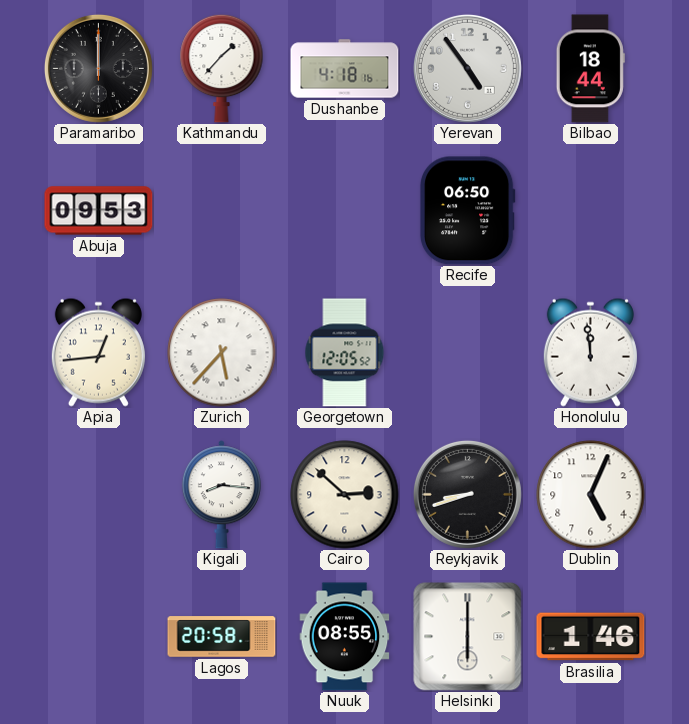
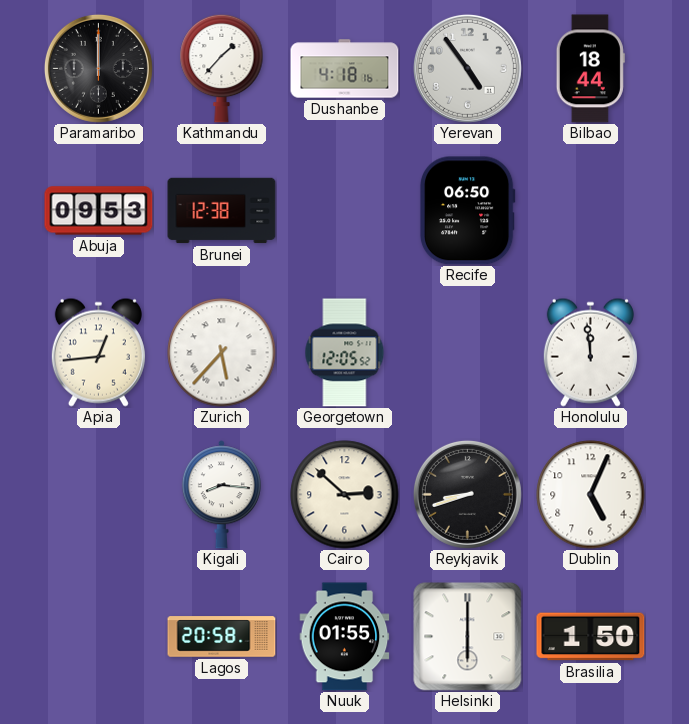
Brunei: none -> 12:38
Nuuk: 08:55 -> 01:55
Brasilia: 1:46 -> 1:50
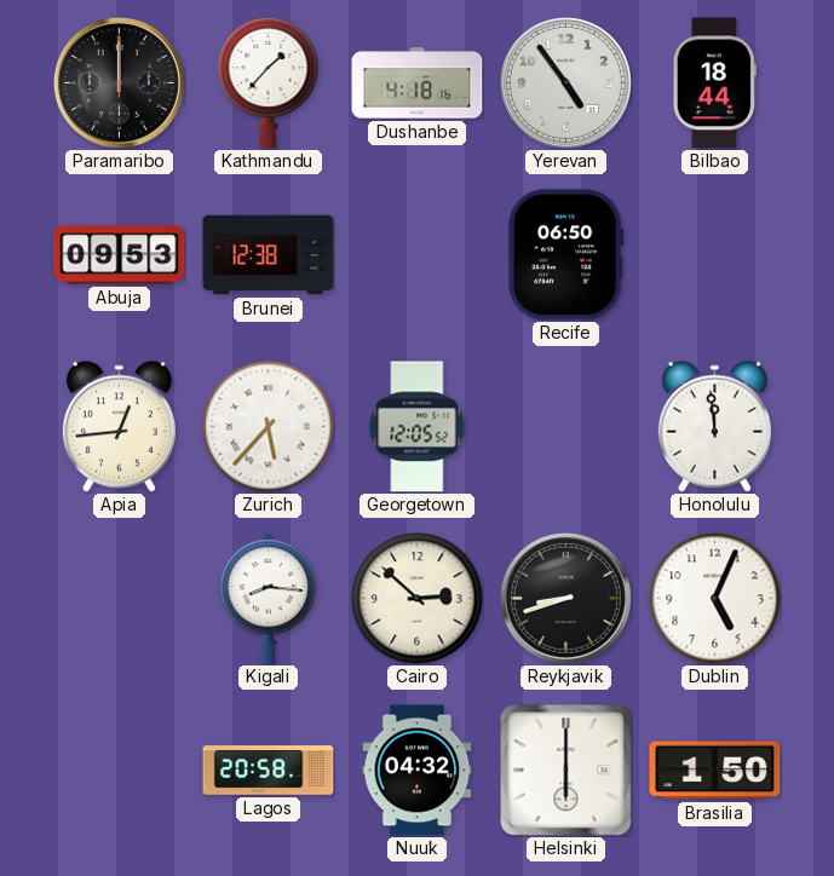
Nuuk: 01:55 -> 04:32
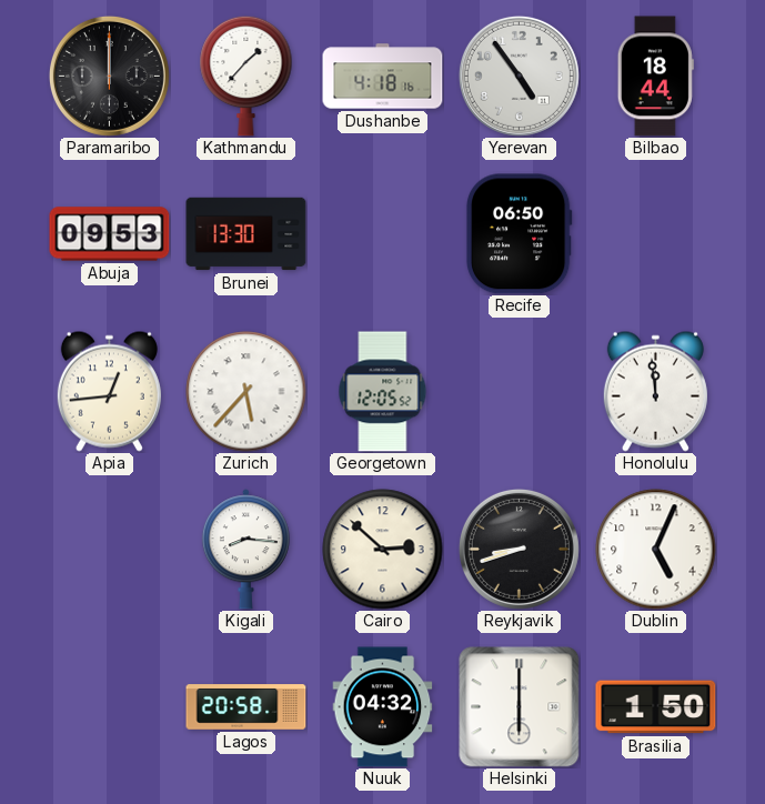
Brunei: 12:38 -> 13:30
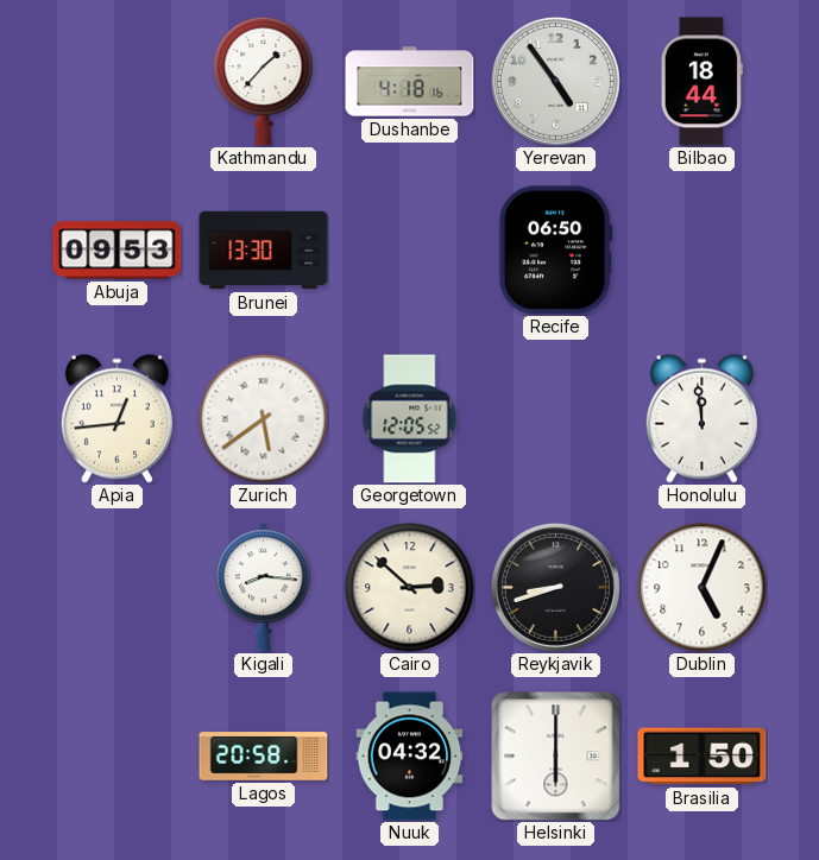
Paramaribo: 12:00 -> none
Zurich: 5:37 -> 5:39
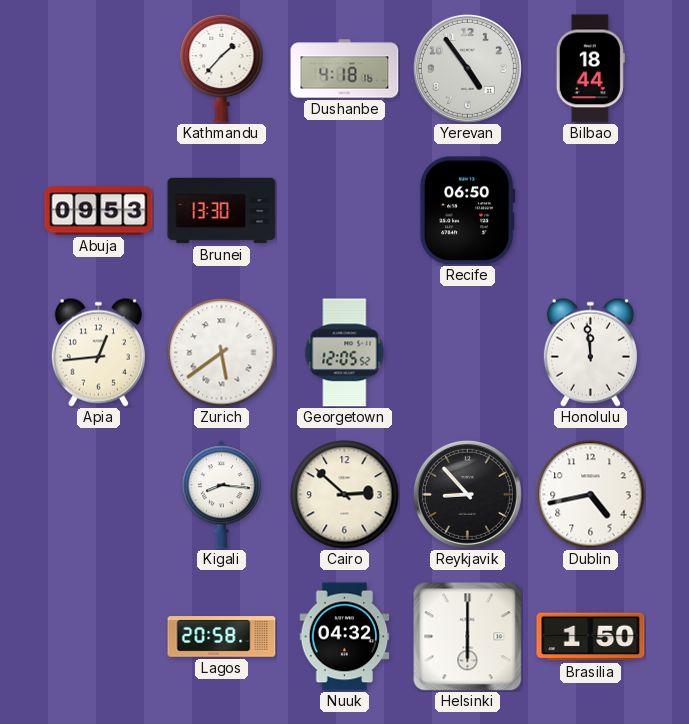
Reykjavik: 8:42 -> 8:53
Dublin: 5:04 -> 4:43
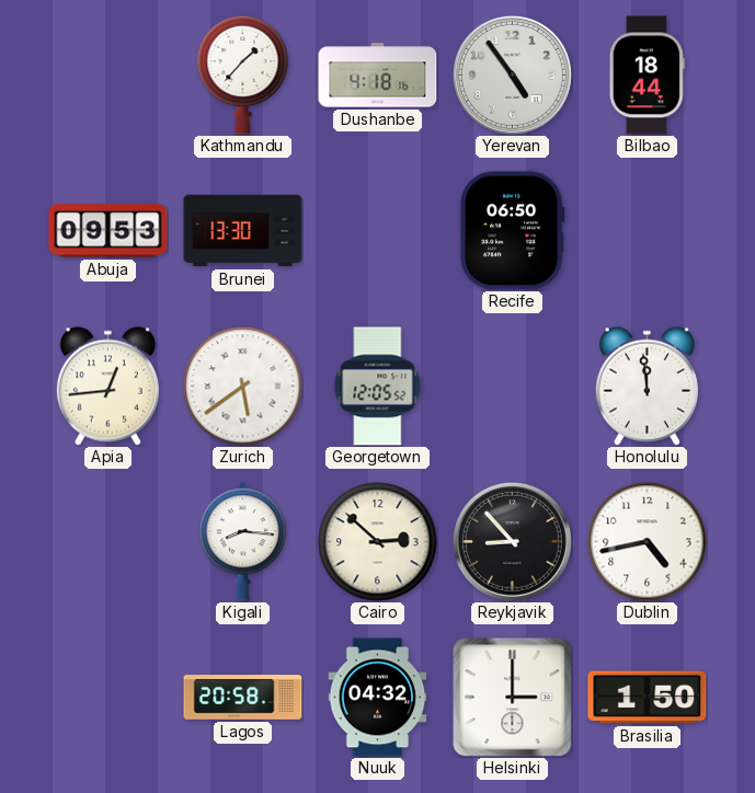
Helsinki: 6:00 -> 3:00
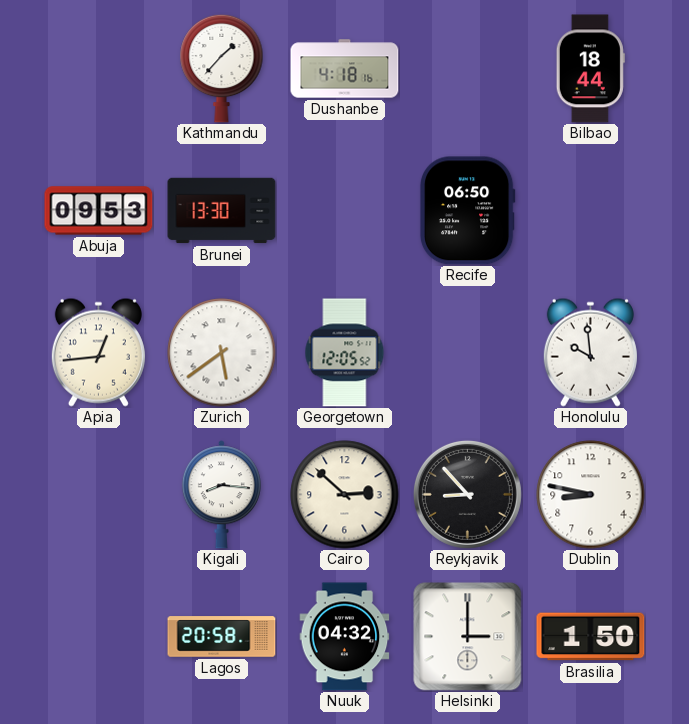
Yerevan: 4:54 -> none
Honolulu: 11:59 -> 9:59
Dublin: 4:43 -> 8:47
